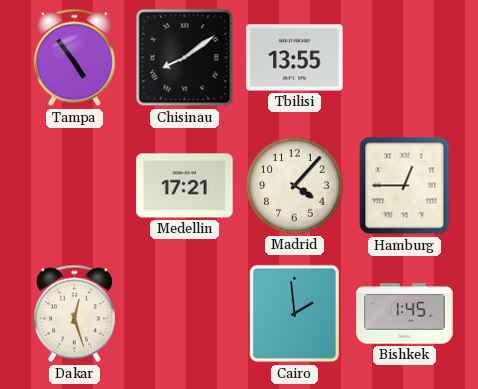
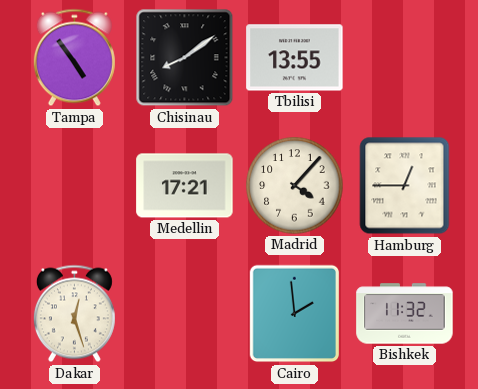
Bishkek: 1:45 -> 11:32
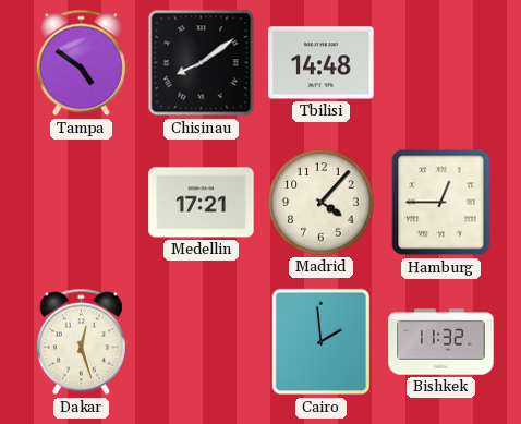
Tampa: 4:54 -> 4:51
Tbilisi: 13:55 -> 14:48
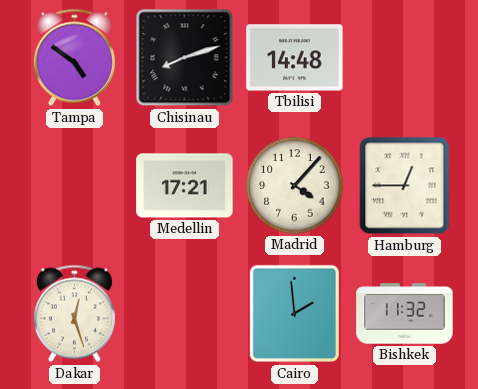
Chisinau: 8:09 -> 8:12
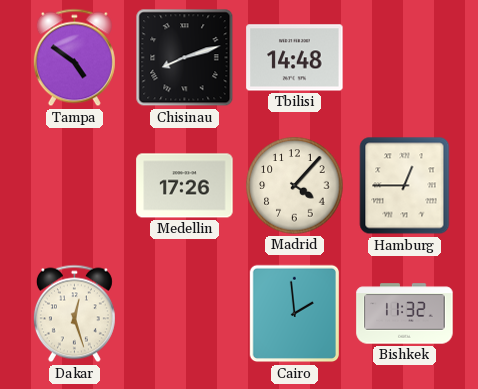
Medellin: 17:21 -> 17:26
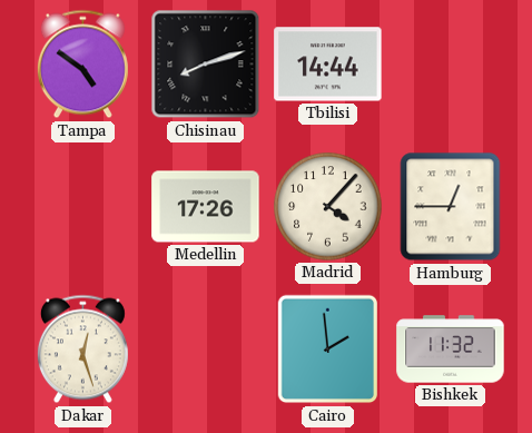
Tbilisi: 14:48 -> 14:44
